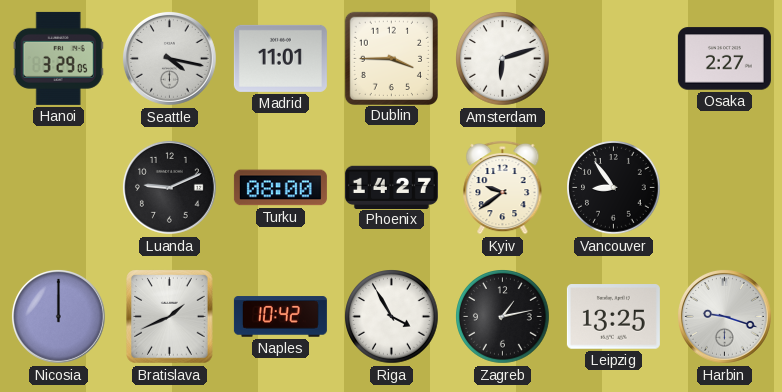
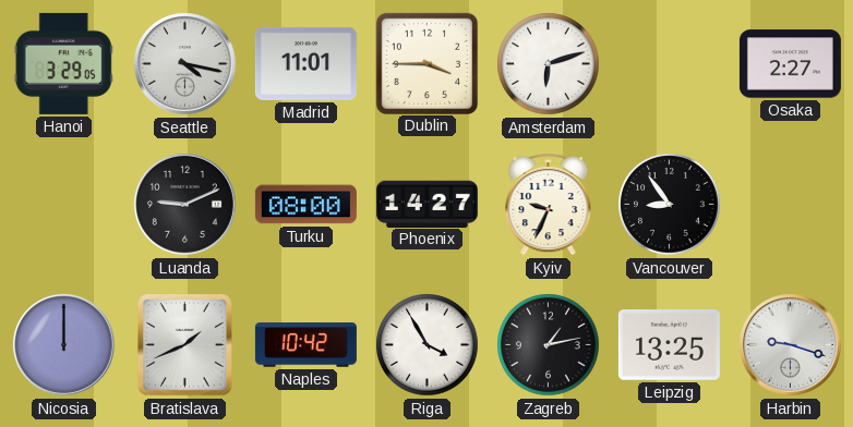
Kyiv: 9:39 -> 9:34
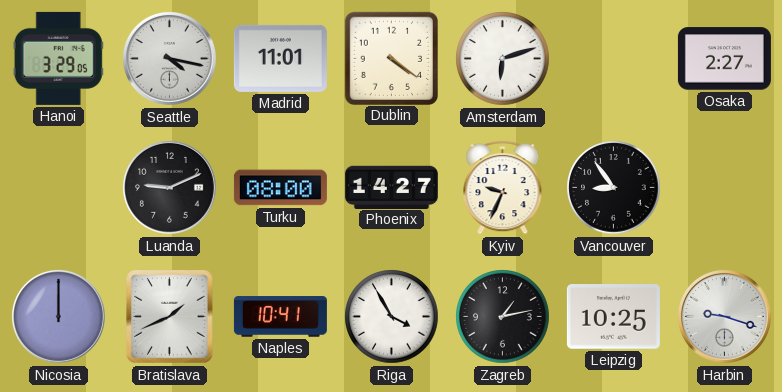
Dublin: 3:45 -> 4:21
Naples: 10:42 -> 10:41
Leipzig: 13:25 -> 10:25
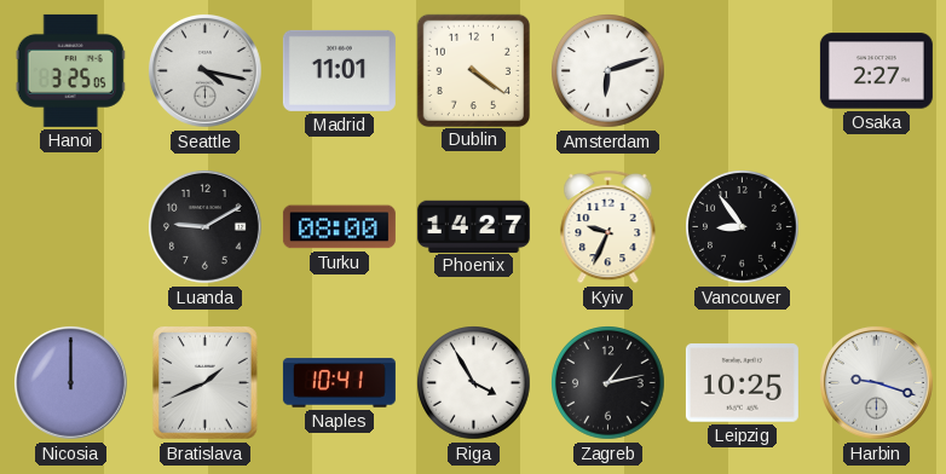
Hanoi: 3:29 -> 3:25
Luanda: 9:11 -> 9:10
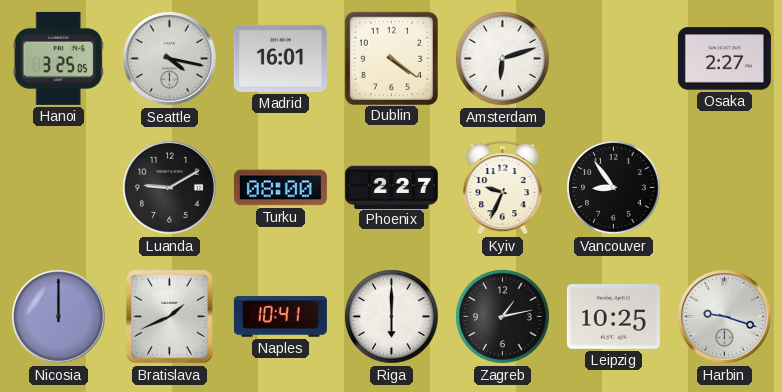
Madrid: 11:01 -> 16:01
Phoenix: 14:27 -> 2:27
Riga: 3:55 -> 6:00
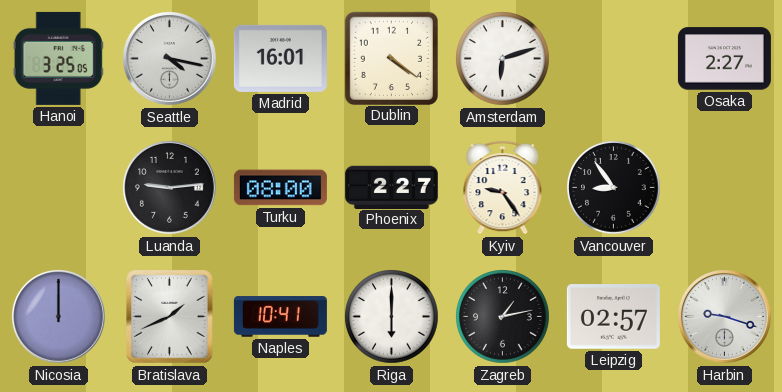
Luanda: 9:10 -> 9:14
Kyiv: 9:34 -> 9:24
Leipzig: 10:25 -> 02:57
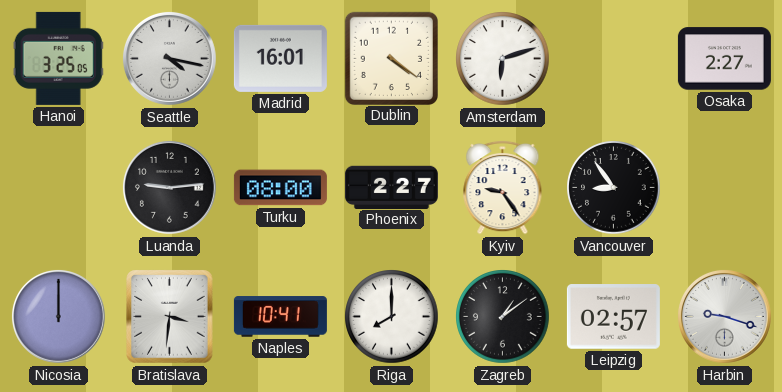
Bratislava: 1:41 -> 3:31
Riga: 6:00 -> 8:00
Zagreb: 1:13 -> 1:09
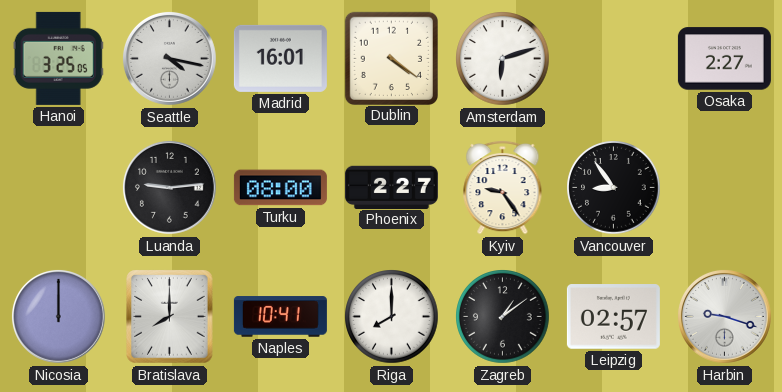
Bratislava: 3:31 -> 8:00
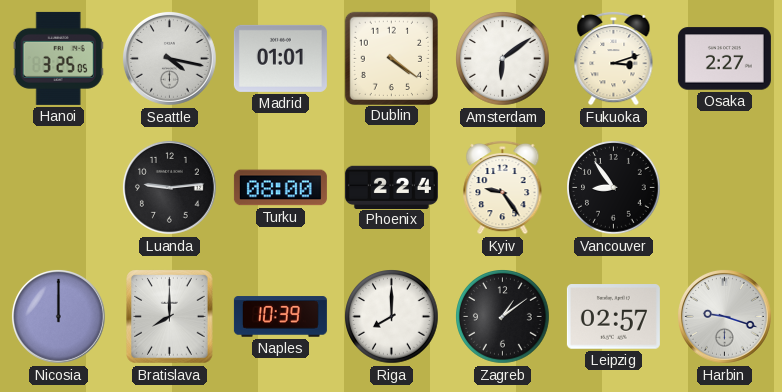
Madrid: 16:01 -> 01:01
Amsterdam: 6:12 -> 6:09
Fukuoka: none -> 3:12
Phoenix: 2:27 -> 2:24
Naples: 10:41 -> 10:39
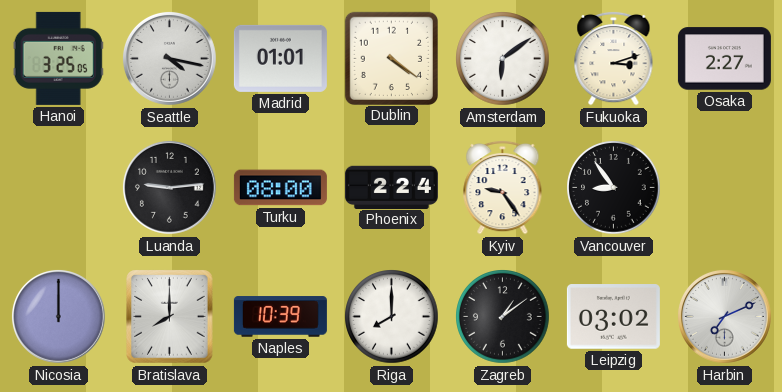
Leipzig: 02:57 -> 03:02
Harbin: 9:18 -> 7:11
